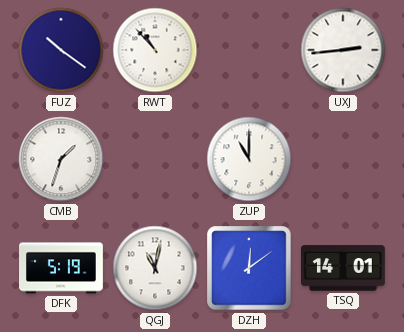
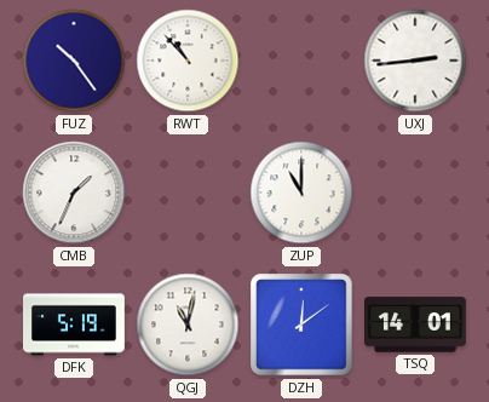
FUZ: 10:21 -> 10:24
CMB: 1:33 -> 1:34
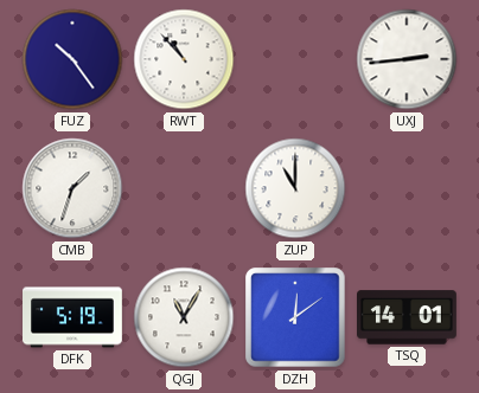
CMB: 1:34 -> 1:33
QGJ: 11:02 -> 11:05
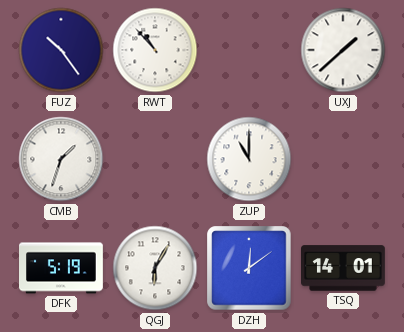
UXJ: 2:44 -> 1:38
QGJ: 11:05 -> 6:05
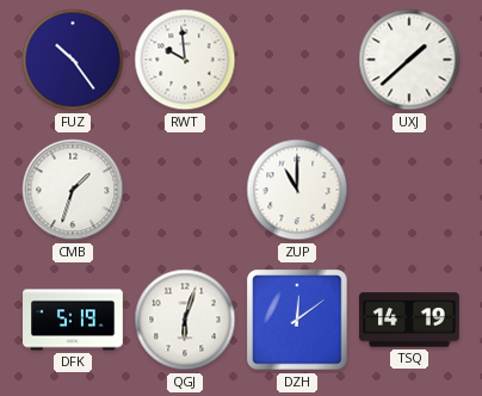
RWT: 10:53 -> 9:59
QGJ: 6:05 -> 6:03
TSQ: 14:01 -> 14:19
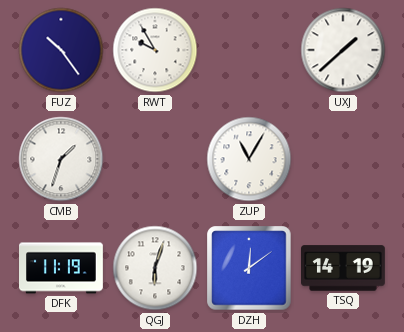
RWT: 9:59 -> 9:55
ZUP: 11:00 -> 11:05
DFK: 5:19 -> 11:19
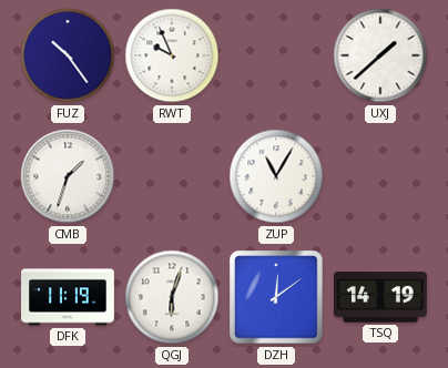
RWT: 9:55 -> 9:56
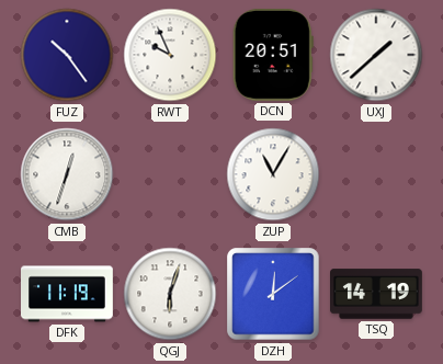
DCN: none -> 20:51
CMB: 1:33 -> 12:33
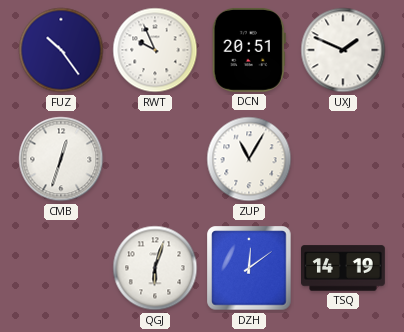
UXJ: 1:38 -> 1:49
DFK: 11:19 -> none
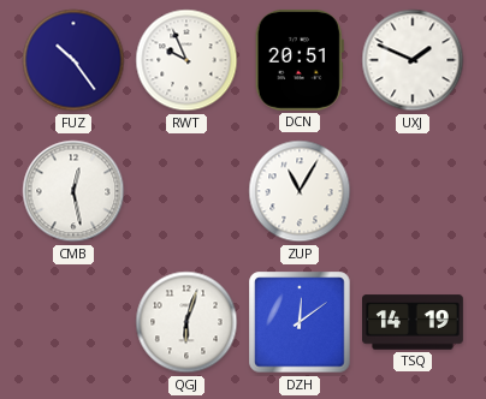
CMB: 12:33 -> 12:28
